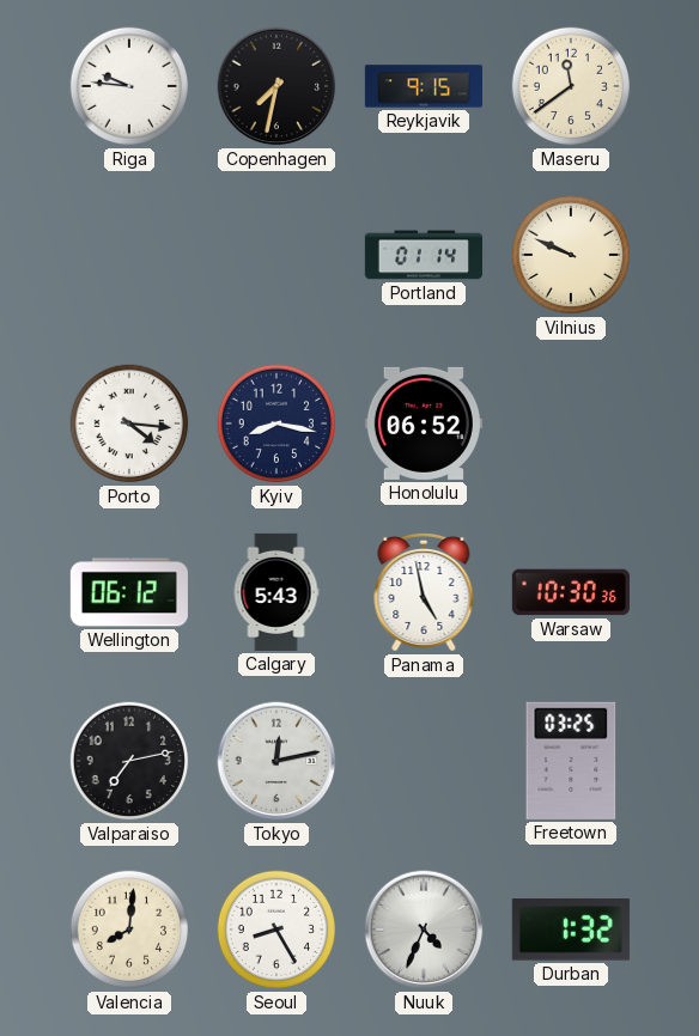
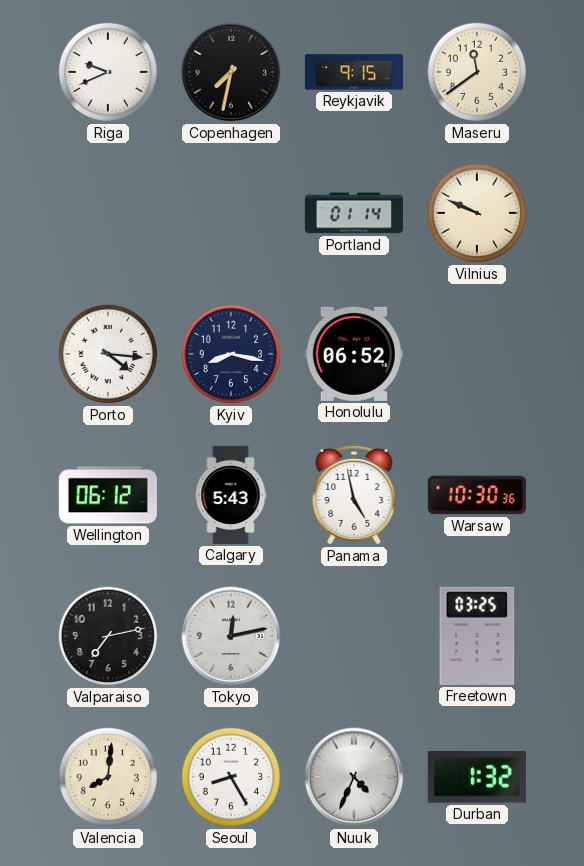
Riga: 9:46 -> 9:41
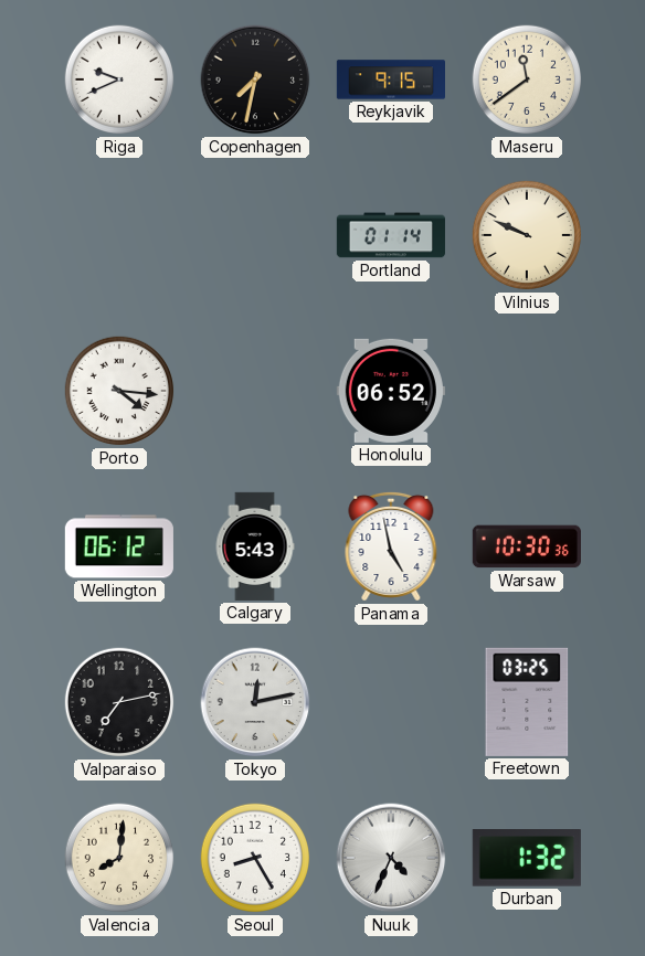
Kyiv: 8:17 -> none
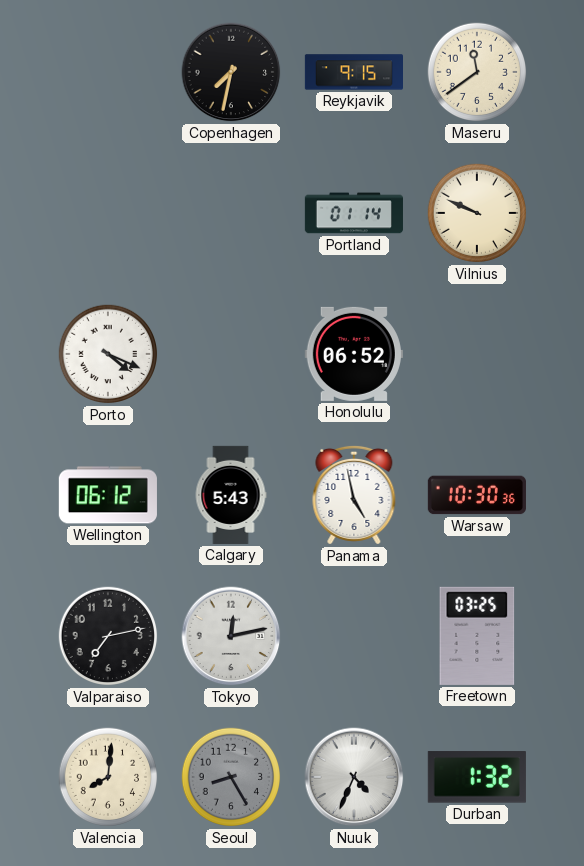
Riga: 9:41 -> none
Porto: 4:16 -> 4:19
Seoul dial: white -> grey
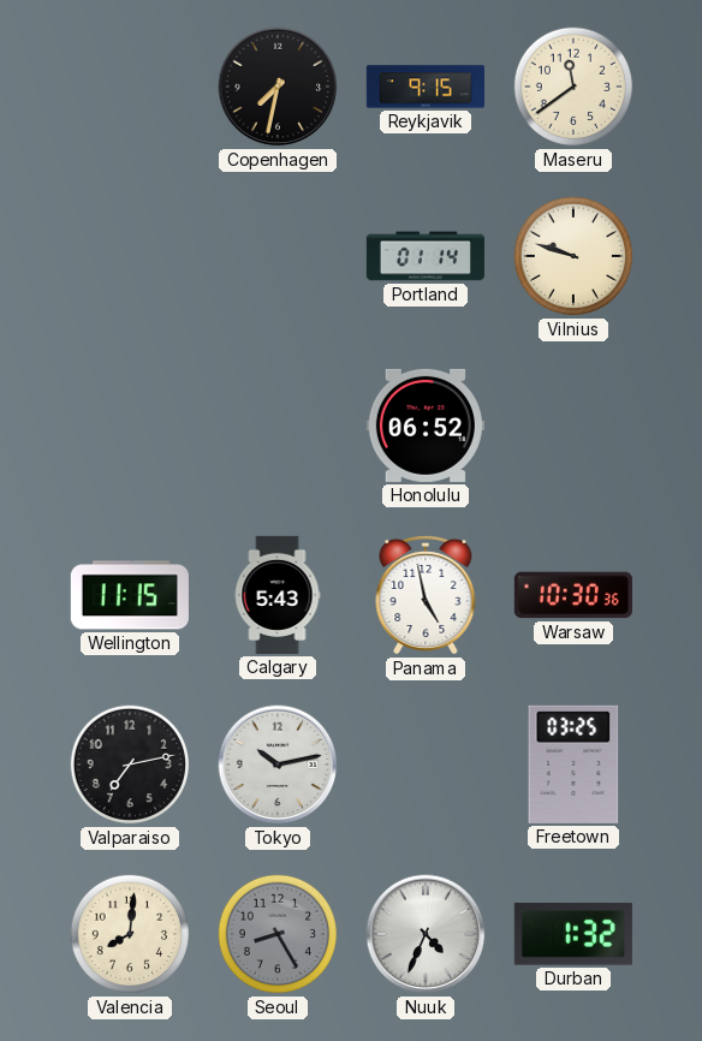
Vilnius: 9:49 -> 9:48
Porto: 4:19 -> none
Wellington: 06:12 -> 11:15
Tokyo: 12:13 -> 10:13
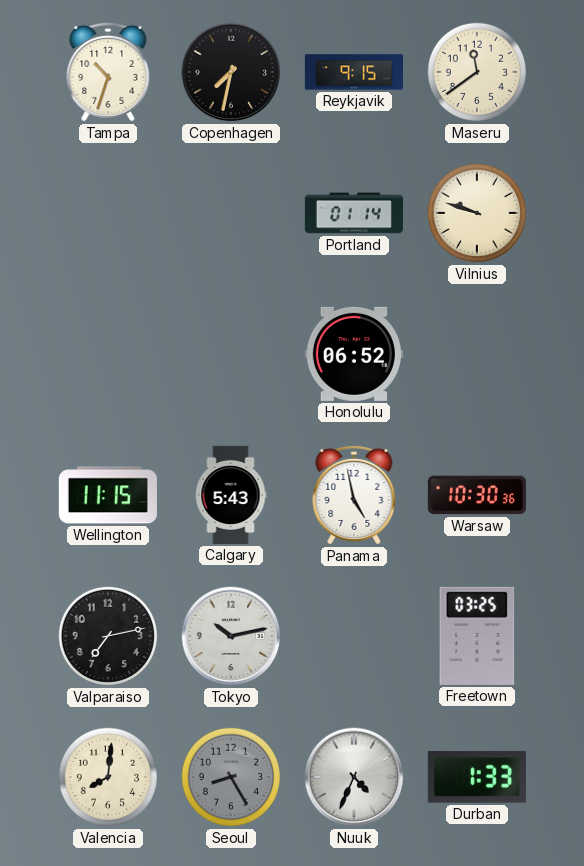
Tampa: none -> 10:33
Durban: 1:32 -> 1:33
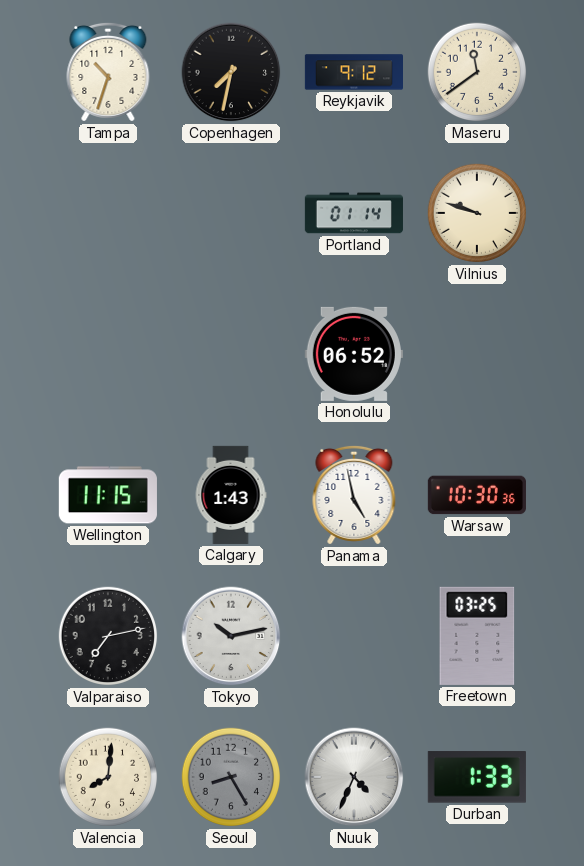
Reykjavik: 9:15 -> 9:12
Calgary: 5:43 -> 1:43
